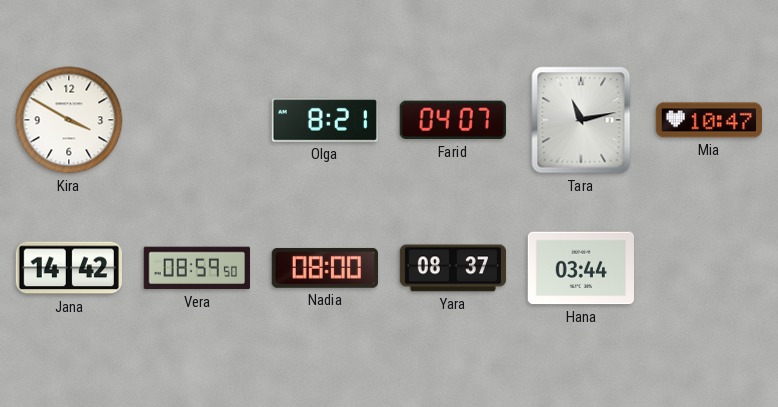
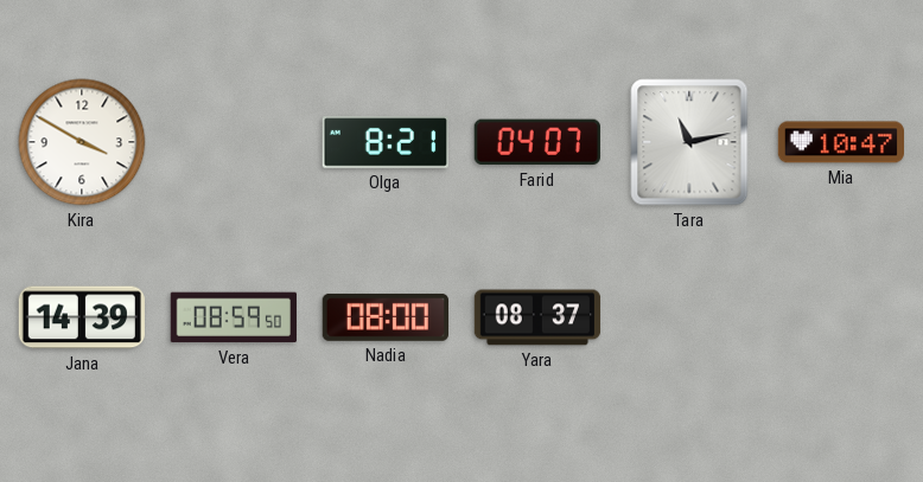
Jana: 14:42 -> 14:39
Hana: 03:44 -> none
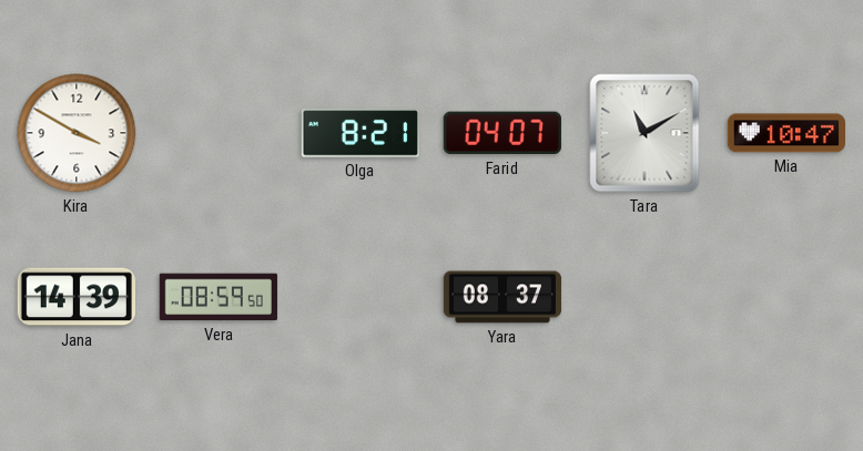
Tara: 11:13 -> 11:10
Nadia: 08:00 -> none
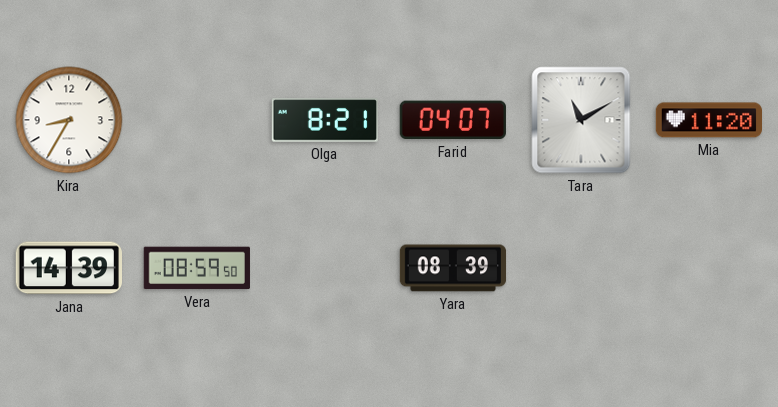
Kira: 3:50 -> 8:35
Mia: 10:47 -> 11:20
Yara: 08:37 -> 08:39
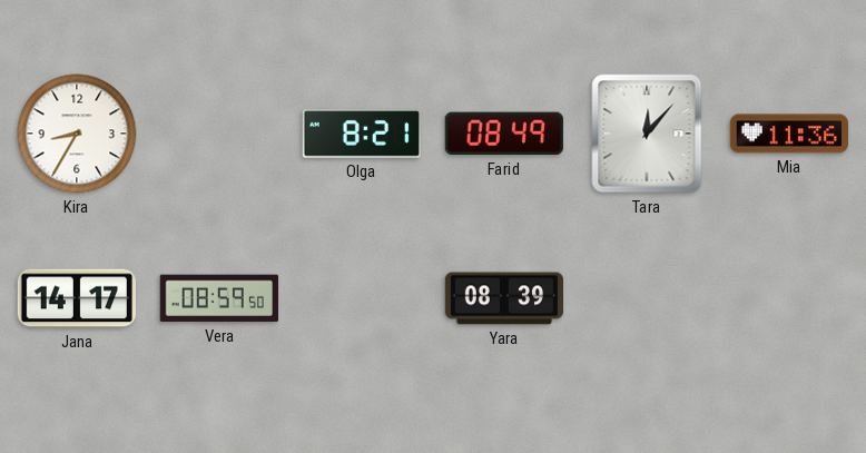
Farid: 04:07 -> 08:49
Tara: 11:10 -> 12:07
Mia: 11:20 -> 11:36
Jana: 14:39 -> 14:17
